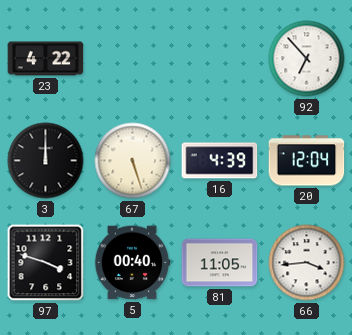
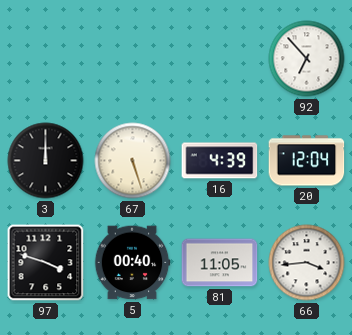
23: 4:22 -> none
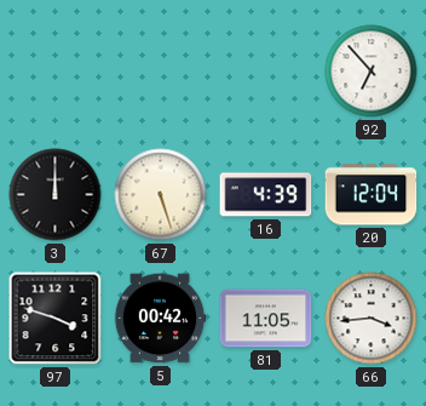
5: 00:40 -> 00:42
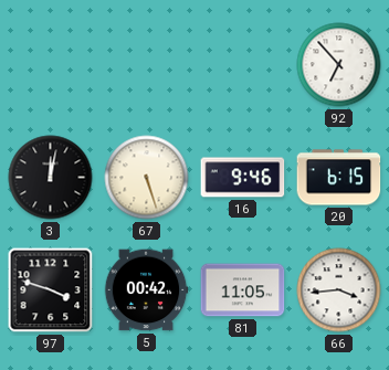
3: 12:00 -> 12:02
16: 4:39 -> 9:46
20: 12:04 -> 6:15
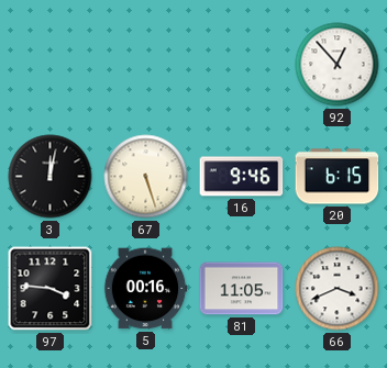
92: 6:53 -> 12:53
97: 3:48 -> 3:46
5: 00:42 -> 00:16
66: 3:44 -> 3:41
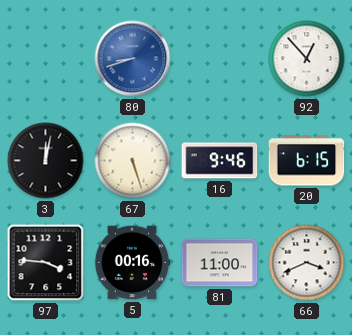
80: none -> 8:42
81: 11:05 -> 11:00
